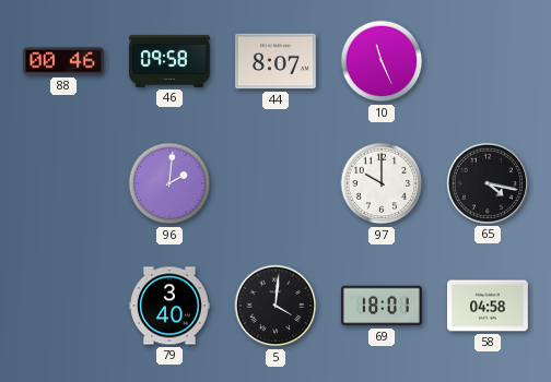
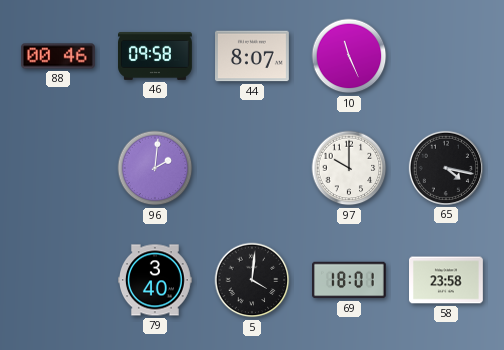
58: 04:58 -> 23:58
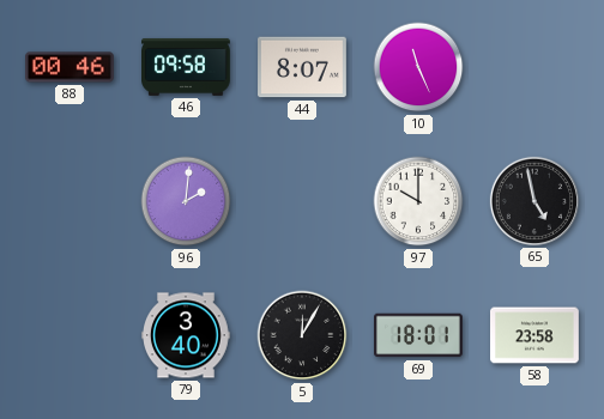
65: 4:17 -> 4:58
5: 4:01 -> 12:05
